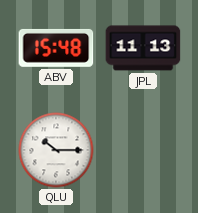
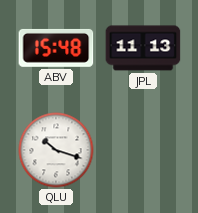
QLU: 10:15 -> 10:18
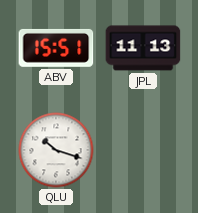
ABV: 15:48 -> 15:51
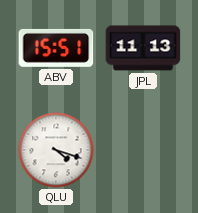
QLU: 10:18 -> 4:18
